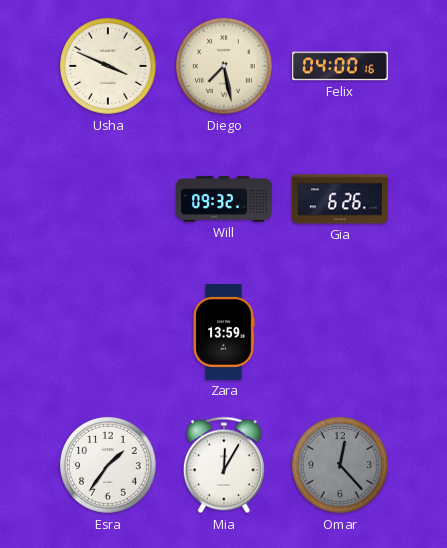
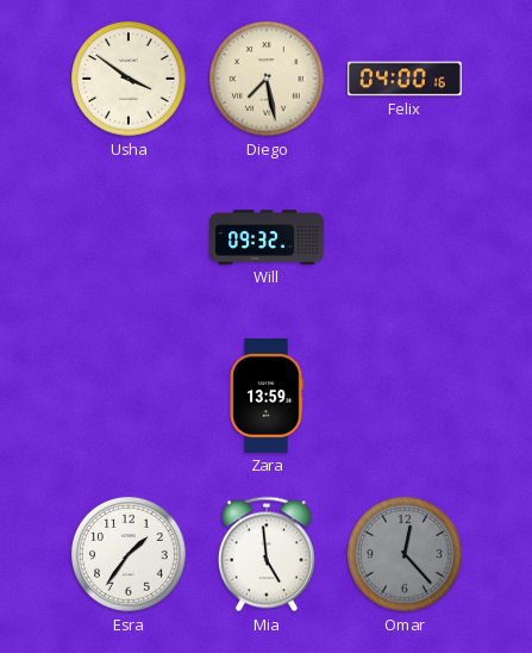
Usha: 3:49 -> 3:51
Gia: 6:26 -> none
Mia: 12:05 -> 4:59
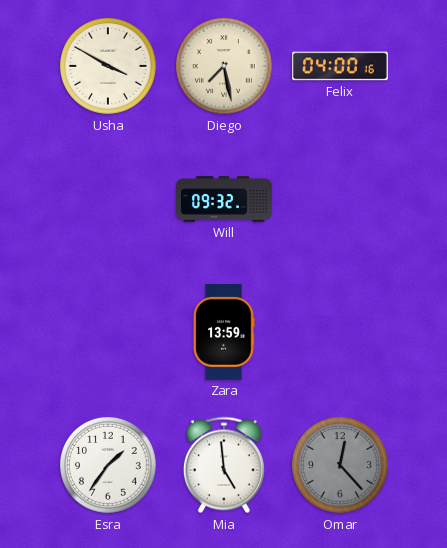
Usha: 3:51 -> 3:50
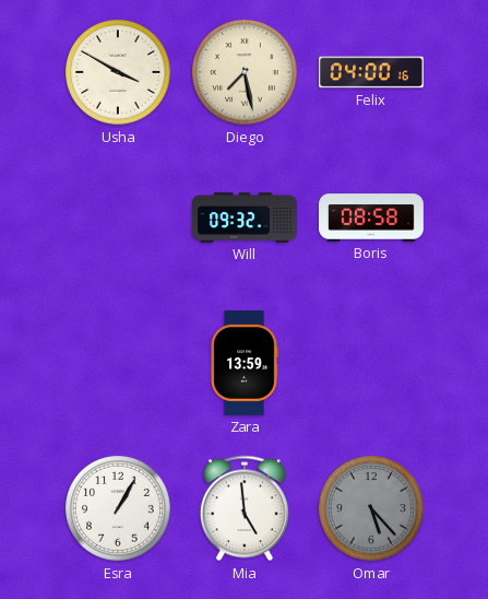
Boris: none -> 08:58
Esra: 1:36 -> 1:05
Omar: 12:23 -> 5:23
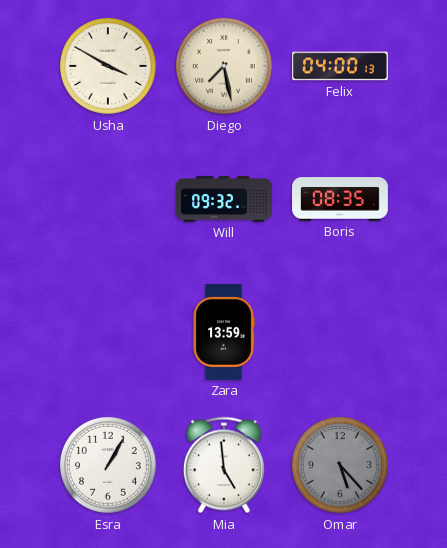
Felix: 04:00:16 -> 04:00:13
Boris: 08:58 -> 08:35
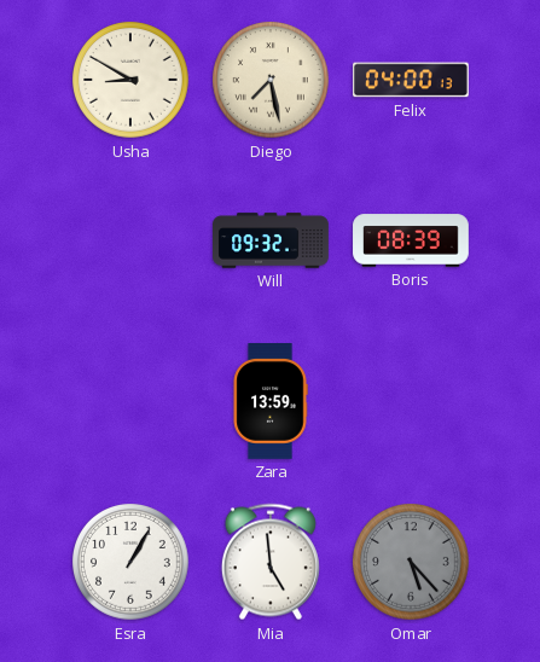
Usha: 3:50 -> 8:50
Boris: 08:35 -> 08:39
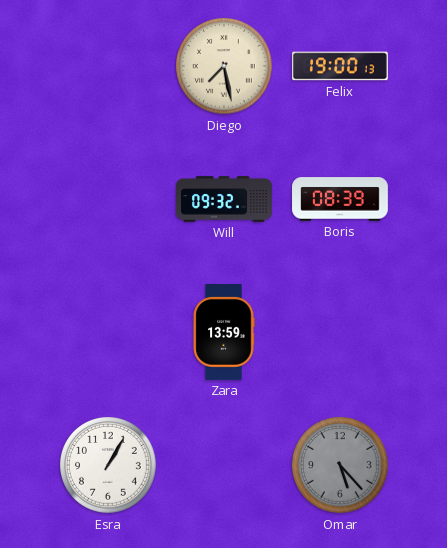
Usha: 8:50 -> none
Felix: 04:00 -> 19:00
Mia: 4:59 -> none
